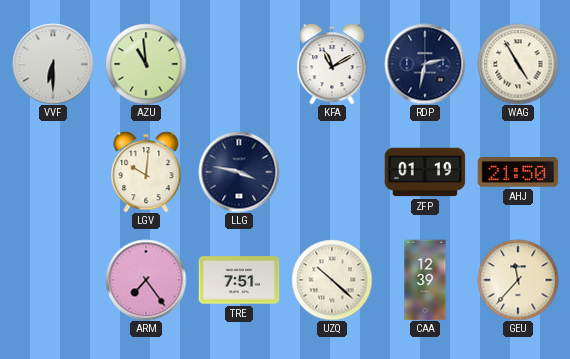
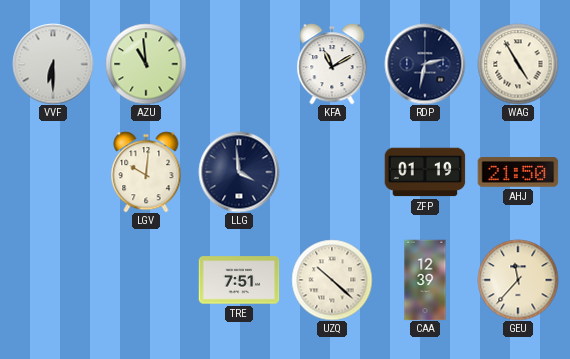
LLG: 3:47 -> 3:59
ARM: 7:24 -> none
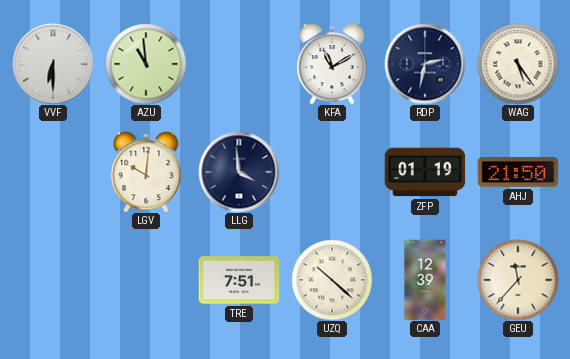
WAG: 4:55 -> 5:24
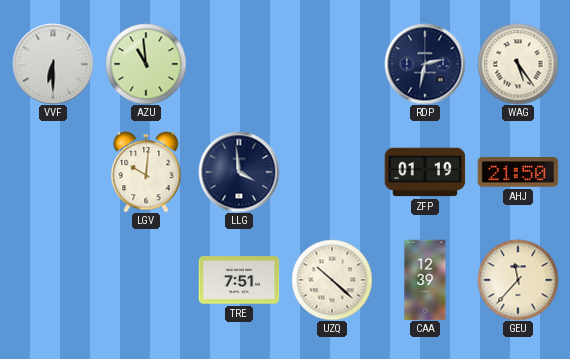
KFA: 11:10 -> none
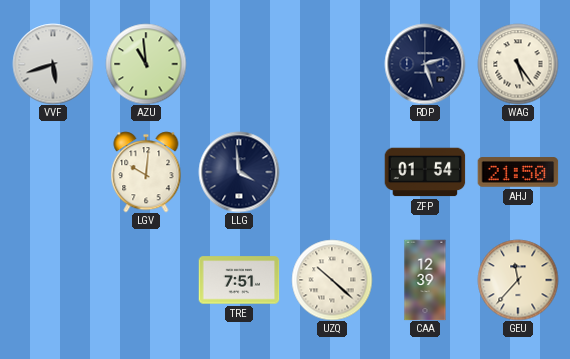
VVF: 6:30 -> 5:42
RDP: 2:32 -> 2:27
ZFP: 01:19 -> 01:54
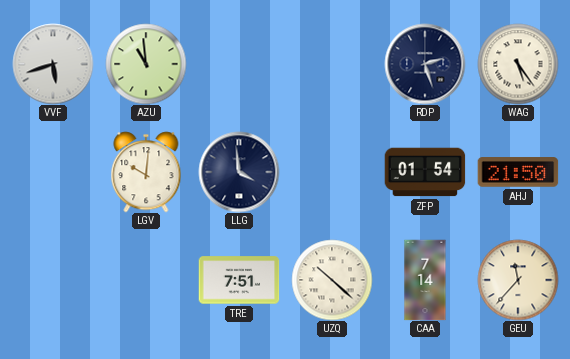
CAA: 12:39 -> 7:14
